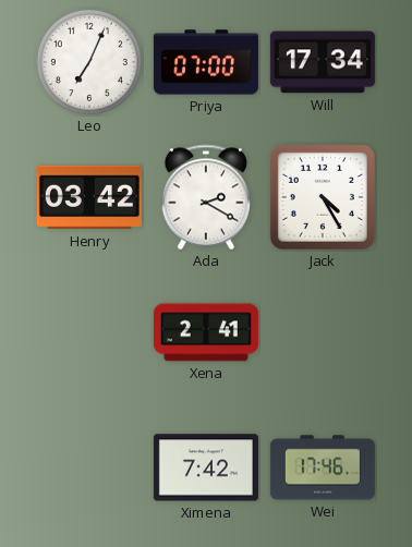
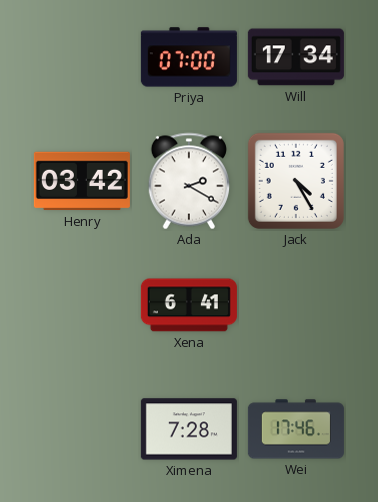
Leo: 7:04 -> none
Xena: 2:41 -> 6:41
Ximena: 7:42 -> 7:28
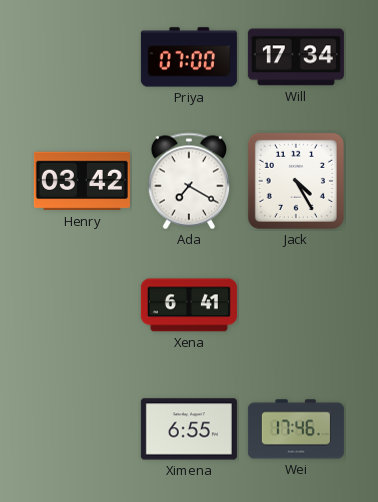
Ada: 2:20 -> 7:20
Ximena: 7:28 -> 6:55
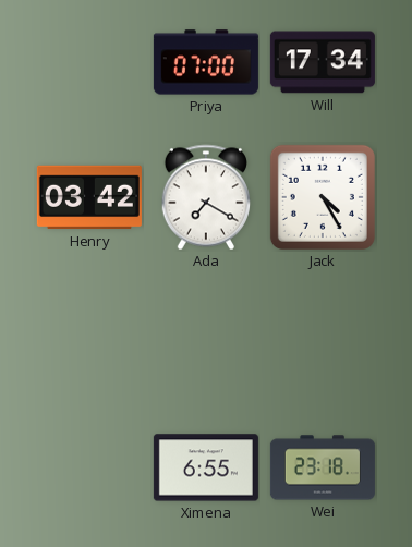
Xena: 6:41 -> none
Wei: 17:46 -> 23:18
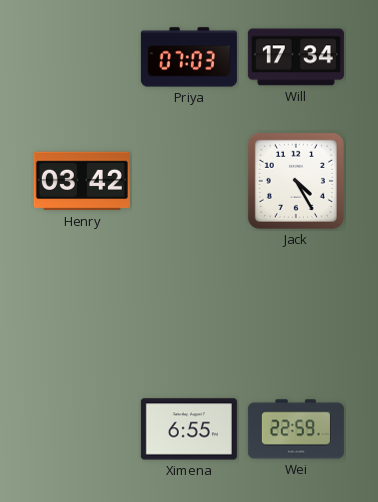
Priya: 07:00 -> 07:03
Ada: 7:20 -> none
Wei: 23:18 -> 22:59
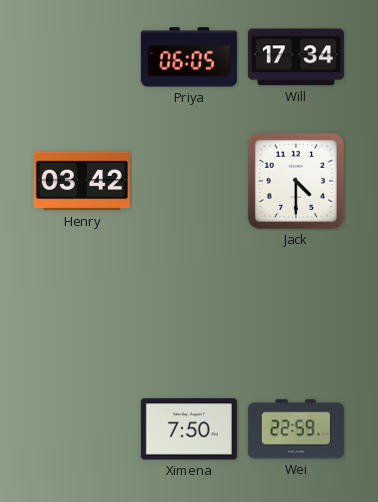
Priya: 07:03 -> 06:05
Jack: 4:25 -> 4:30
Ximena: 6:55 -> 7:50
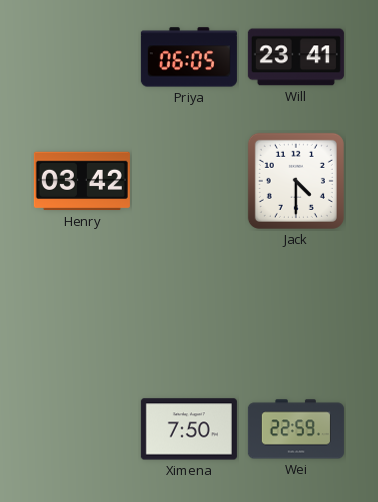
Will: 17:34 -> 23:41
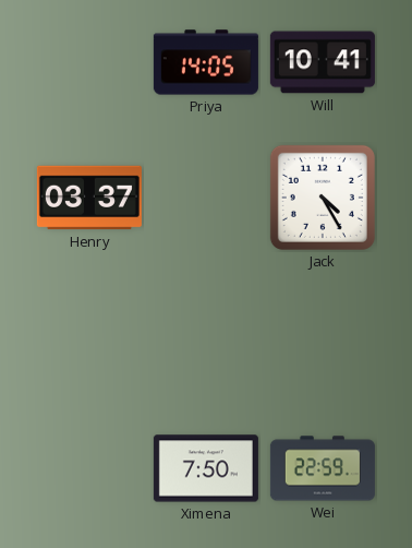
Priya: 06:05 -> 14:05
Will: 23:41 -> 10:41
Henry: 03:42 -> 03:37
Jack: 4:30 -> 4:25
